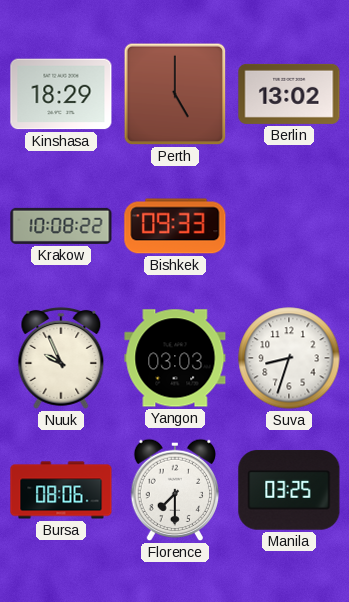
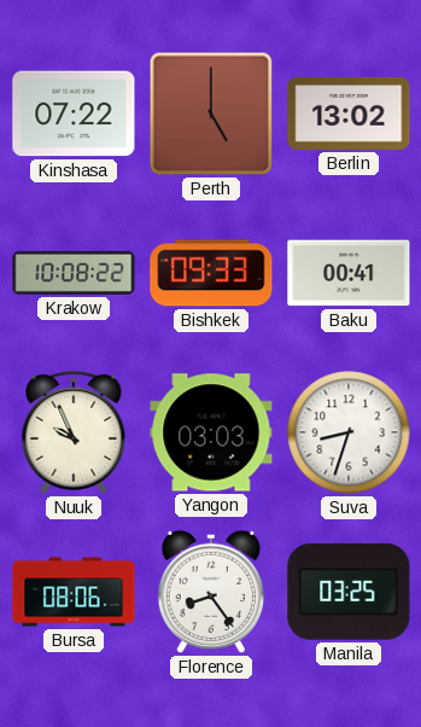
Kinshasa: 18:29 -> 07:22
Baku: none -> 00:41
Florence: 7:30 -> 8:24
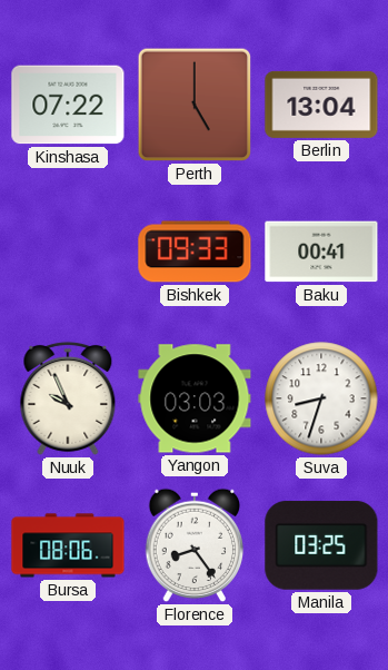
Berlin: 13:02 -> 13:04
Krakow: 10:08 -> none
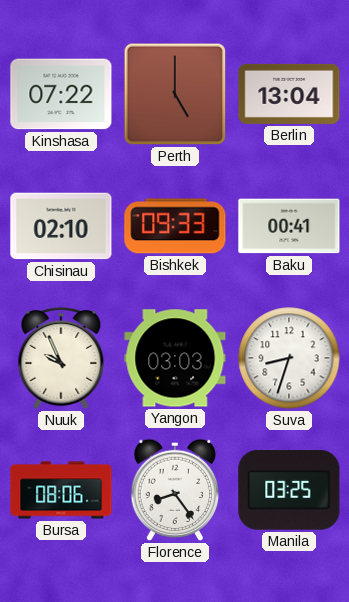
Chisinau: none -> 02:10
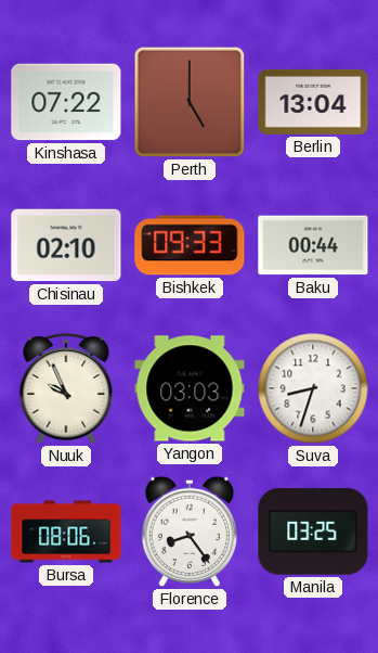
Baku: 00:41 -> 00:44
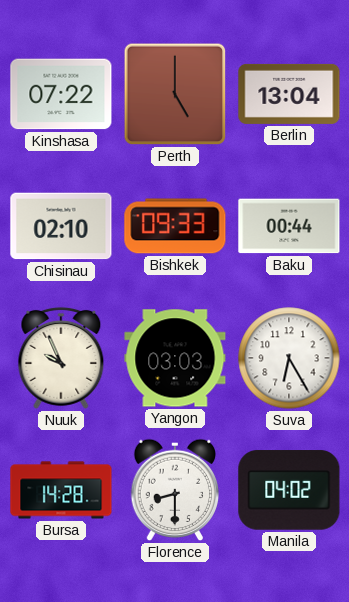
Suva: 8:33 -> 6:25
Bursa: 08:06 -> 14:28
Florence: 8:24 -> 8:30
Manila: 03:25 -> 04:02
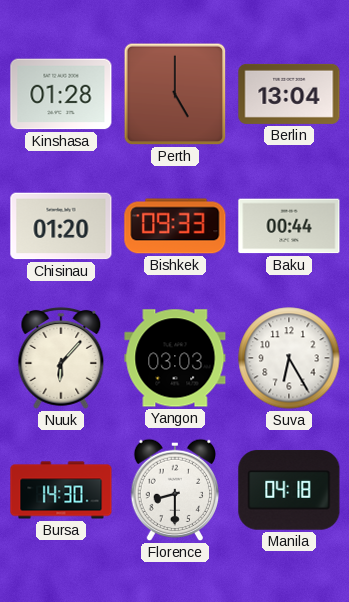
Kinshasa: 07:22 -> 01:28
Chisinau: 02:10 -> 01:20
Nuuk: 9:56 -> 6:07
Bursa: 14:28 -> 14:30
Manila: 04:02 -> 04:18
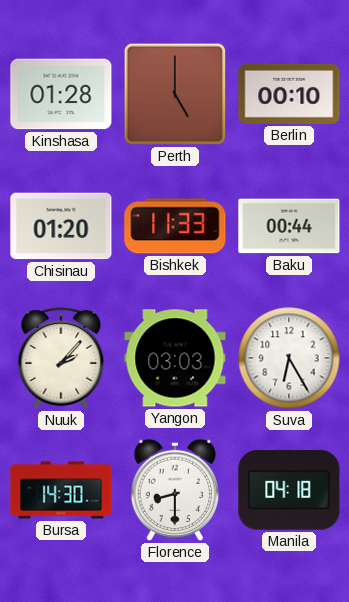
Berlin: 13:04 -> 00:10
Bishkek: 09:33 -> 11:33
Nuuk: 6:07 -> 2:07
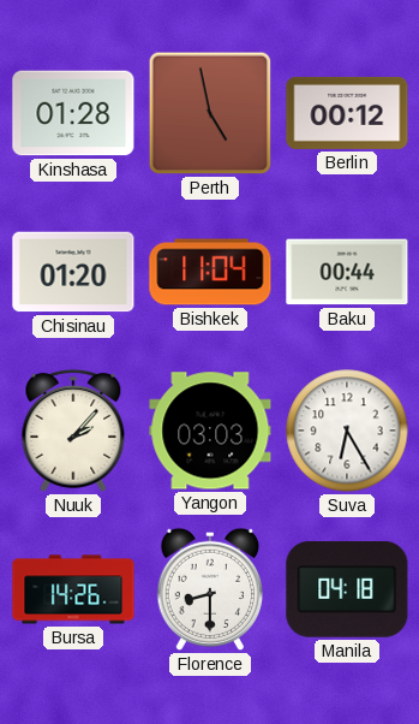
Perth: 5:00 -> 4:58
Berlin: 00:10 -> 00:12
Bishkek: 11:33 -> 11:04
Bursa: 14:30 -> 14:26
